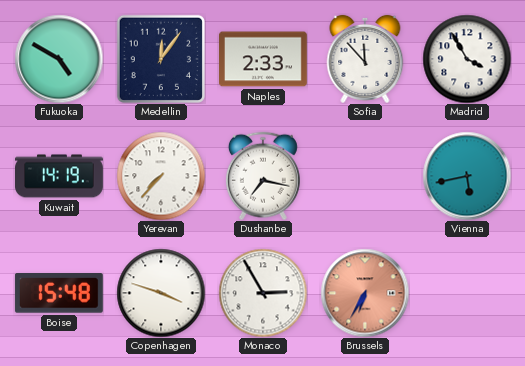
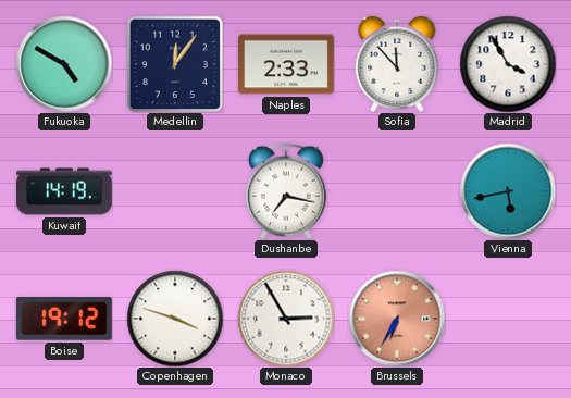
Yerevan: 7:37 -> none
Boise: 15:48 -> 19:12
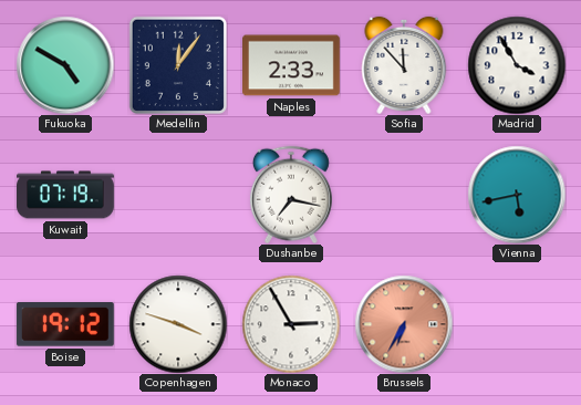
Kuwait: 14:19 -> 07:19
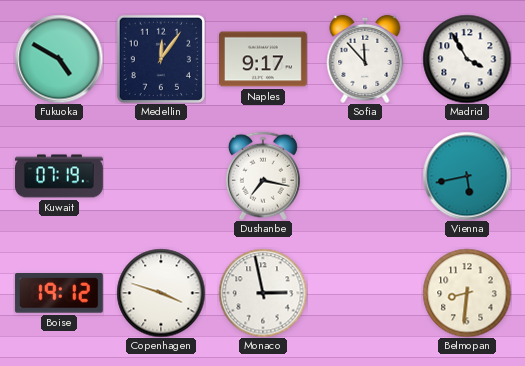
Naples: 2:33 -> 9:17
Monaco: 2:55 -> 2:58
Brussels: 6:35 -> none
Belmopan: none -> 8:31
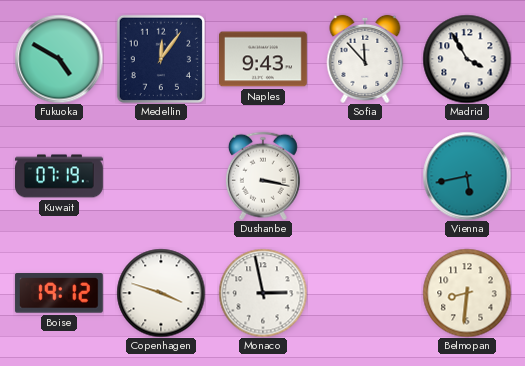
Naples: 9:17 -> 9:43
Dushanbe: 7:17 -> 3:17
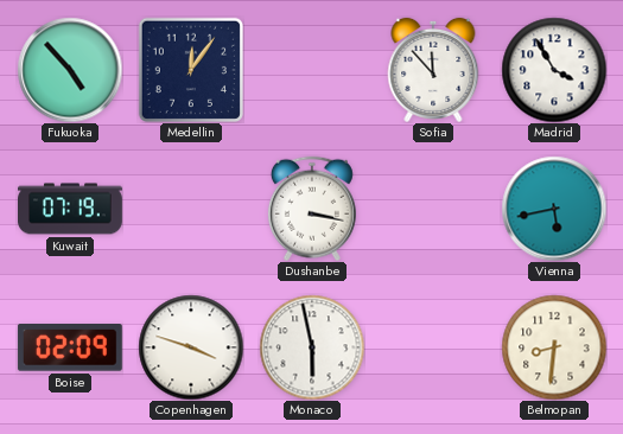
Fukuoka: 4:50 -> 4:53
Naples: 9:43 -> none
Boise: 19:12 -> 02:09
Monaco: 2:58 -> 5:58
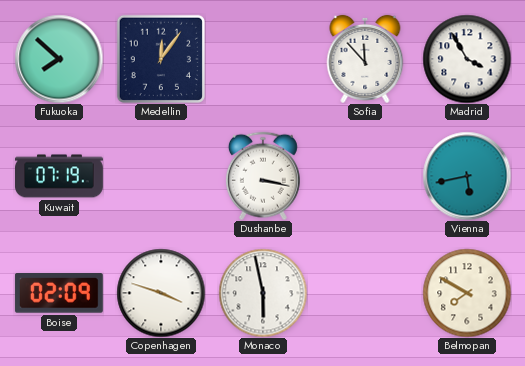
Fukuoka: 4:53 -> 7:52
Belmopan: 8:31 -> 7:50
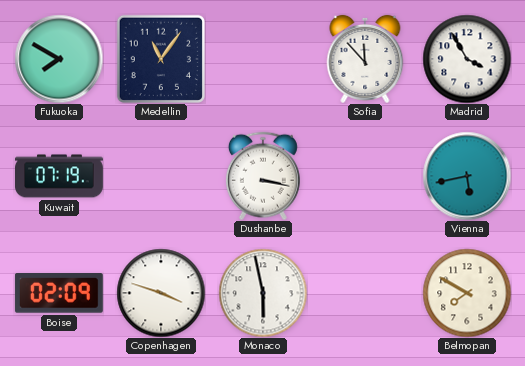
Fukuoka: 7:52 -> 7:50
Medellin: 12:06 -> 11:06
